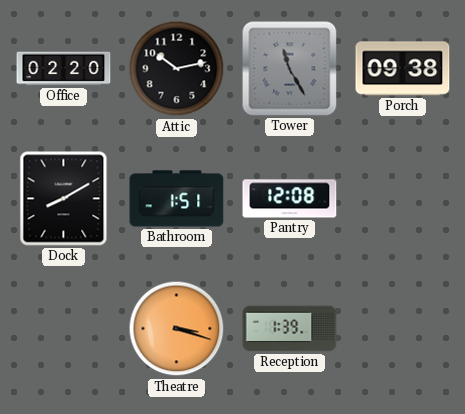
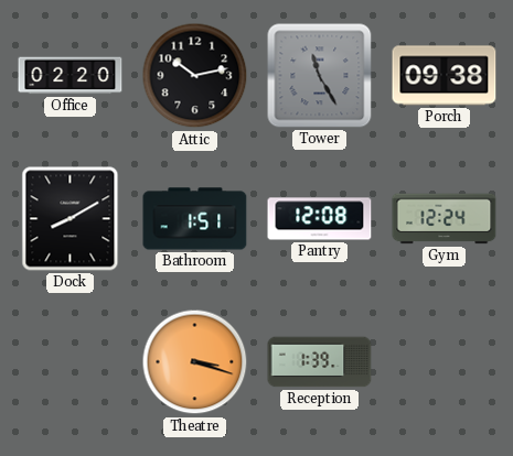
Gym: none -> 12:24
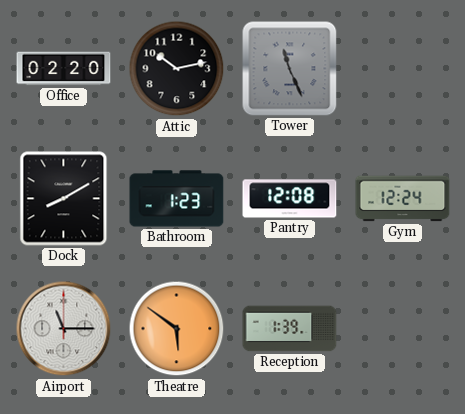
Tower: 11:25 -> 11:26
Porch: 09:38 -> none
Bathroom: 1:51 -> 1:23
Airport: none -> 11:15
Theatre: 3:18 -> 5:51
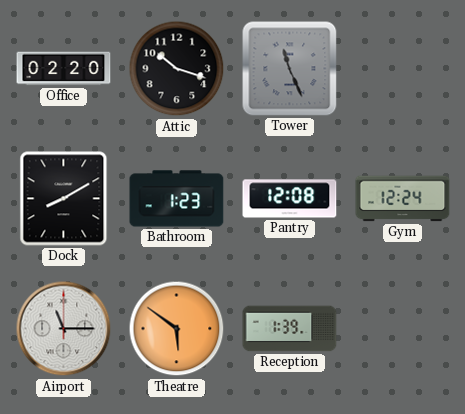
Attic: 10:13 -> 10:18
